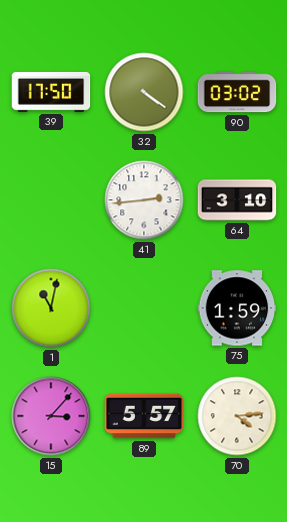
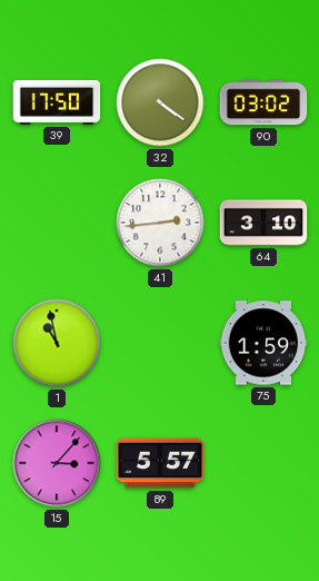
1: 11:02 -> 10:58
70: 4:14 -> none
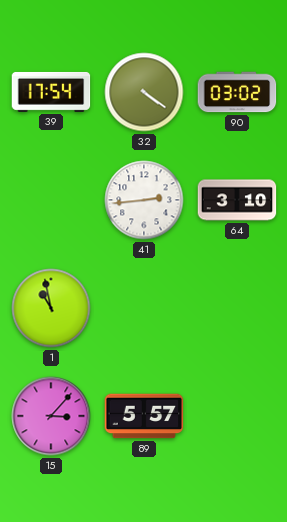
39: 17:50 -> 17:54
75: 1:59 -> none
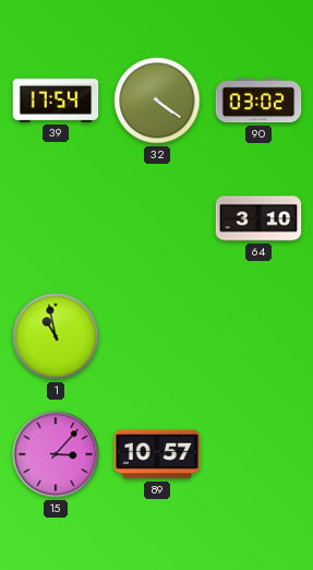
41: 2:44 -> none
89: 5:57 -> 10:57
